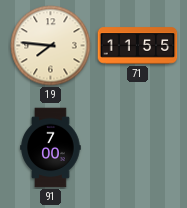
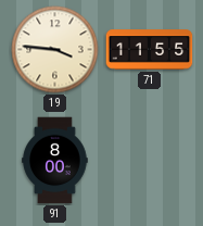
19: 7:46 -> 3:46
91: 7:00 -> 8:00
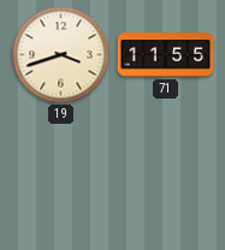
19: 3:46 -> 3:42
91: 8:00 -> none
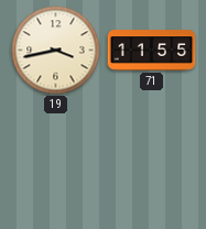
19: 3:42 -> 3:43
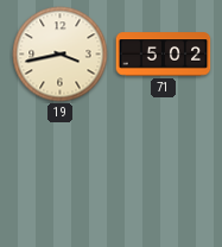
71: 11:55 -> 5:02
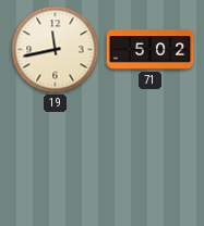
19: 3:43 -> 11:43
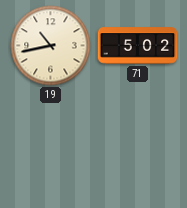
19: 11:43 -> 10:43
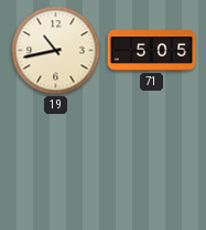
71: 5:02 -> 5:05
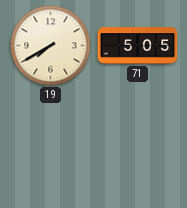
19: 10:43 -> 7:40
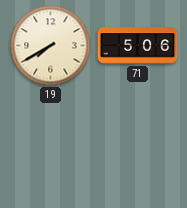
71: 5:05 -> 5:06
